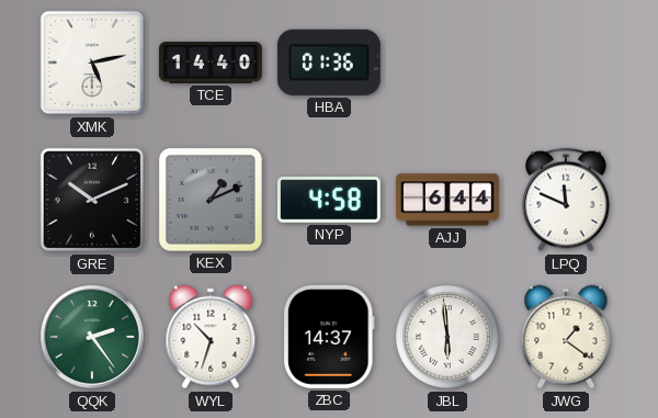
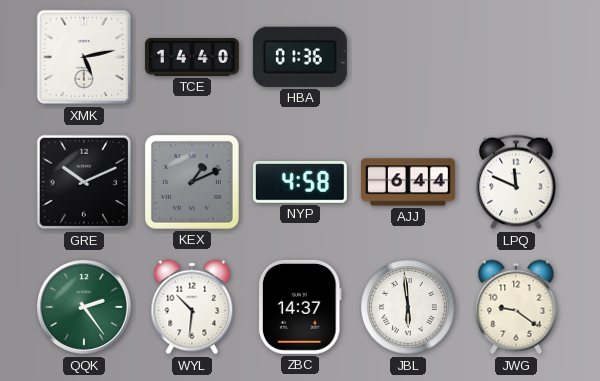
WYL: 10:33 -> 10:31
JWG: 1:21 -> 9:21
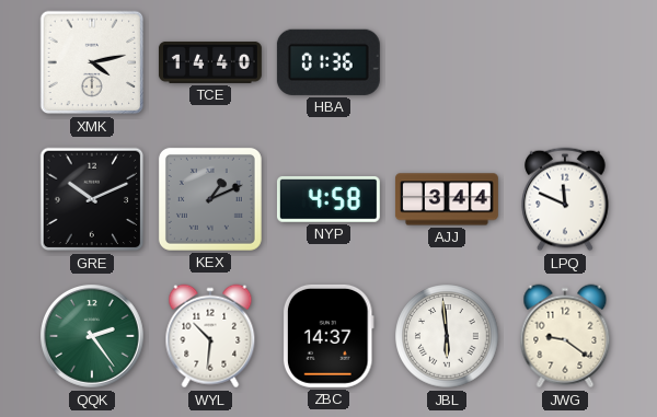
XMK: 5:13 -> 4:13
AJJ: 6:44 -> 3:44
